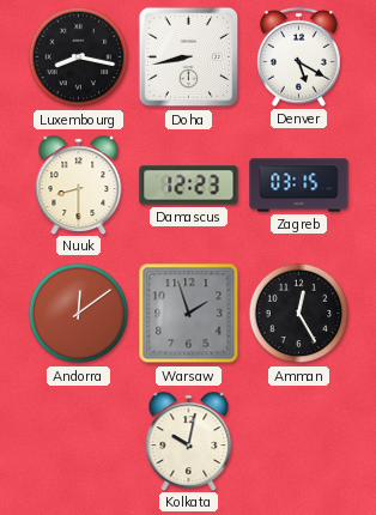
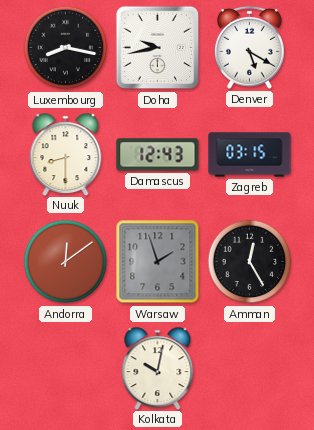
Doha: 8:43 -> 9:43
Damascus: 12:23 -> 12:43
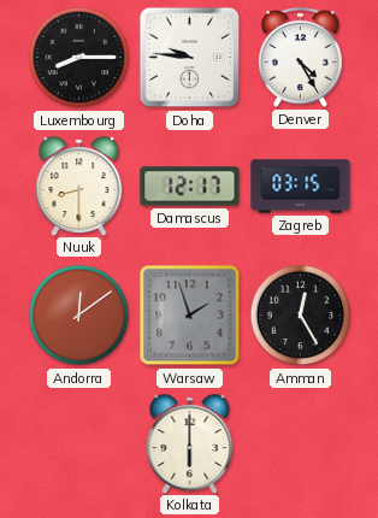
Luxembourg: 8:17 -> 8:15
Doha: 9:43 -> 9:46
Denver: 5:20 -> 4:25
Damascus: 12:43 -> 12:17
Kolkata: 10:02 -> 6:00
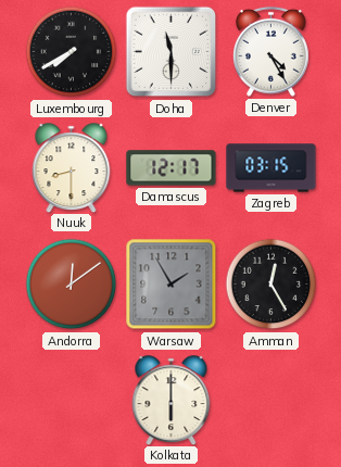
Luxembourg: 8:15 -> 7:40
Doha: 9:46 -> 11:30
Warsaw: 1:57 -> 1:55
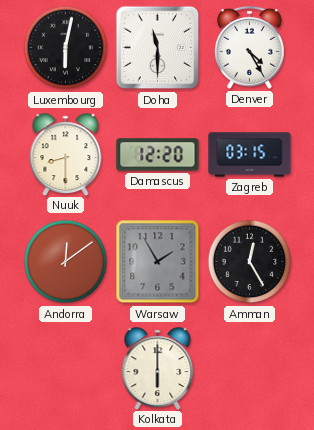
Luxembourg: 7:40 -> 6:02
Damascus: 12:17 -> 12:20
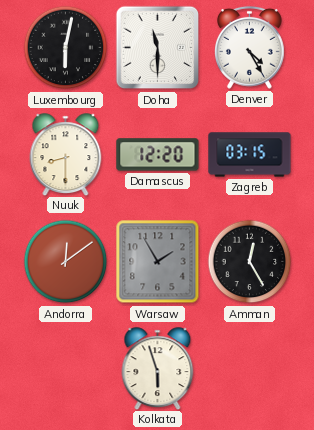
Kolkata: 6:00 -> 5:57
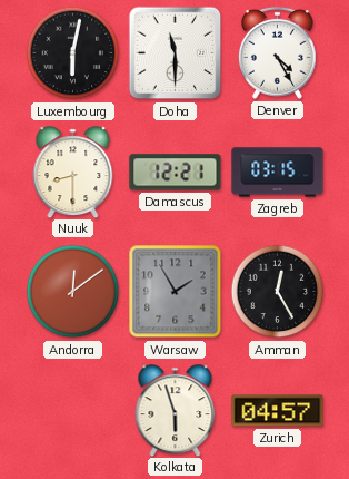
Damascus: 12:20 -> 12:21
Zurich: none -> 04:57
